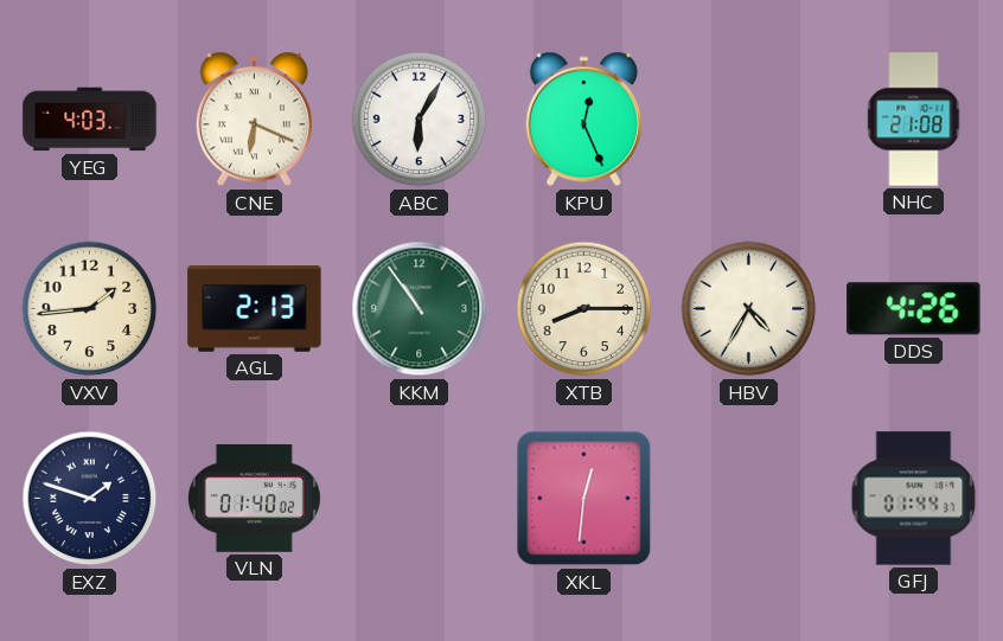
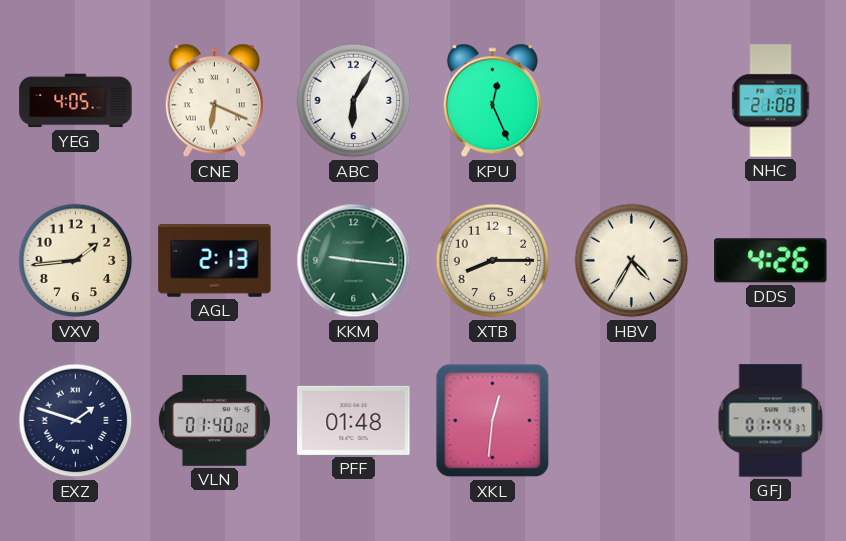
YEG: 4:03 -> 4:05
KKM: 10:54 -> 9:16
PFF: none -> 01:48
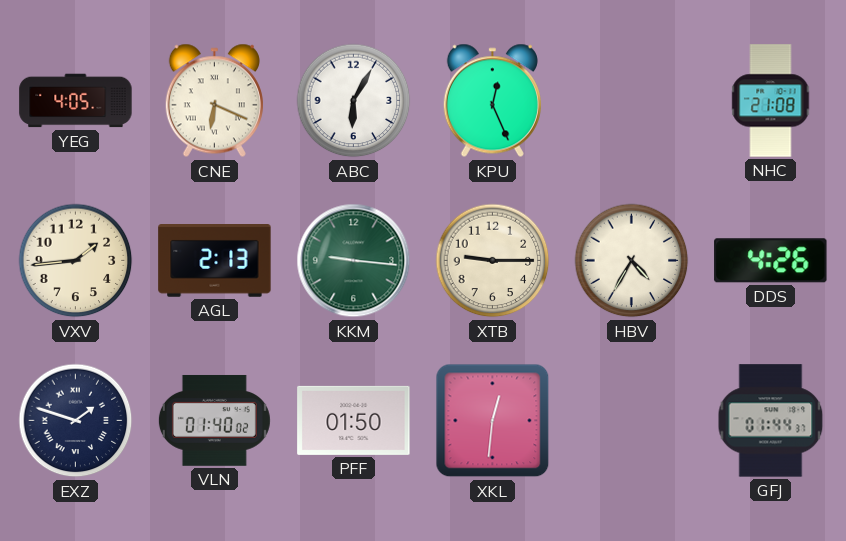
XTB: 8:15 -> 9:15
PFF: 01:48 -> 01:50
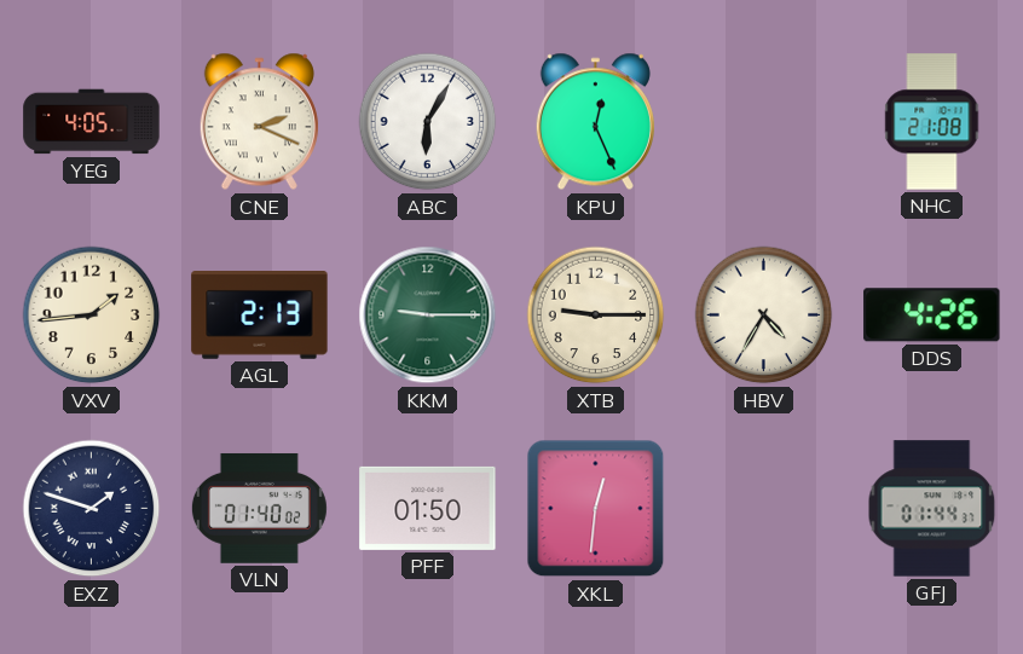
CNE: 6:19 -> 2:19
KKM: 9:16 -> 9:15
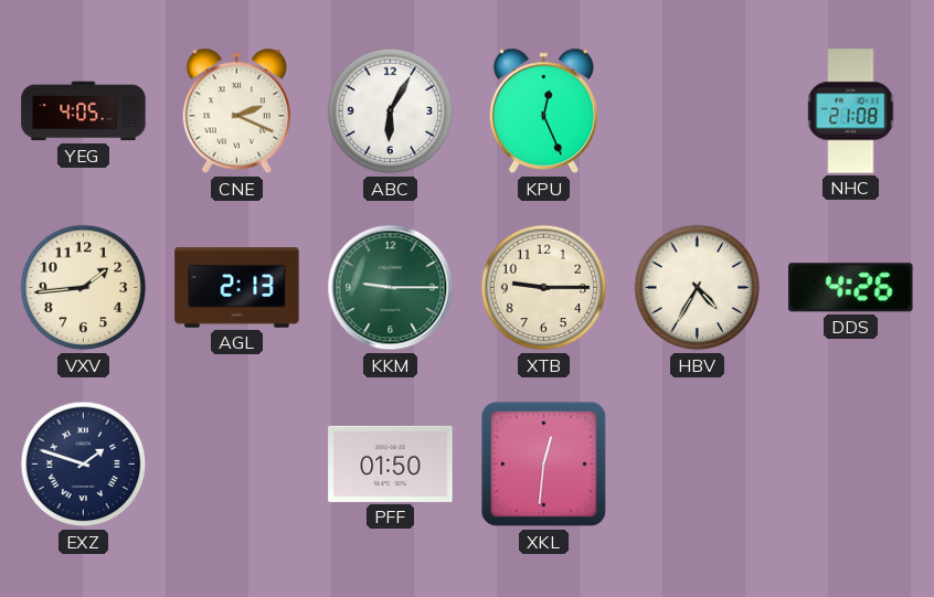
VLN: 01:40 -> none
GFJ: 01:44 -> none
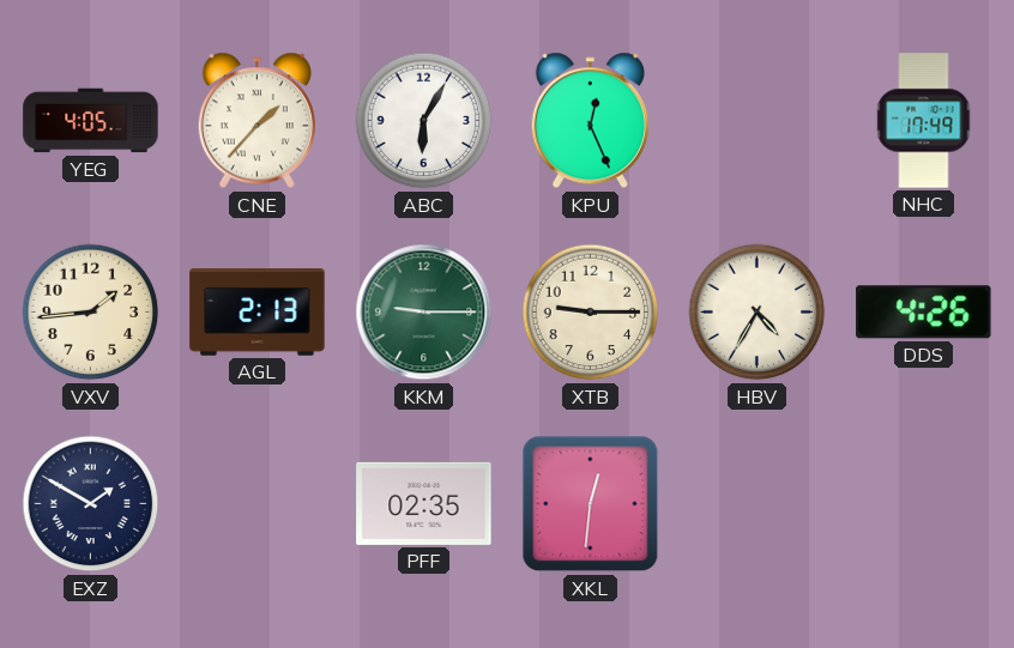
CNE: 2:19 -> 1:37
NHC: 21:08 -> 17:49
EXZ: 1:48 -> 1:50
PFF: 01:50 -> 02:35
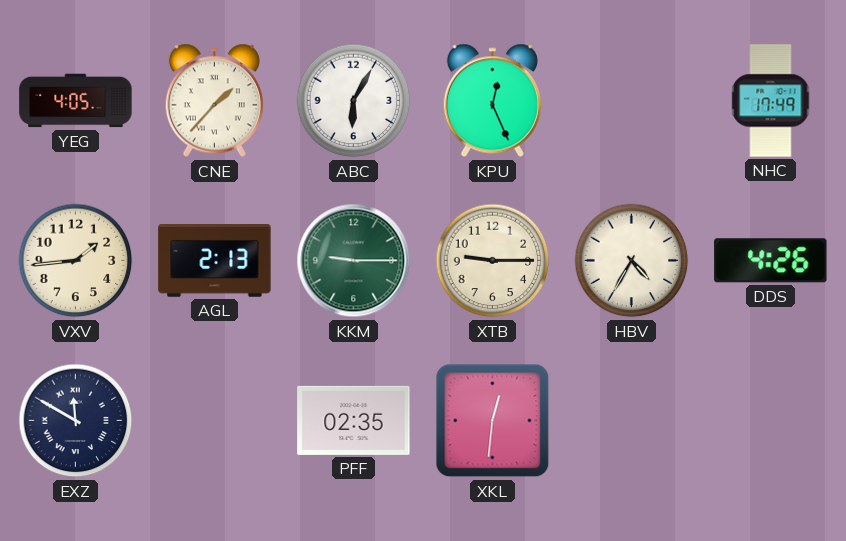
EXZ: 1:50 -> 11:50
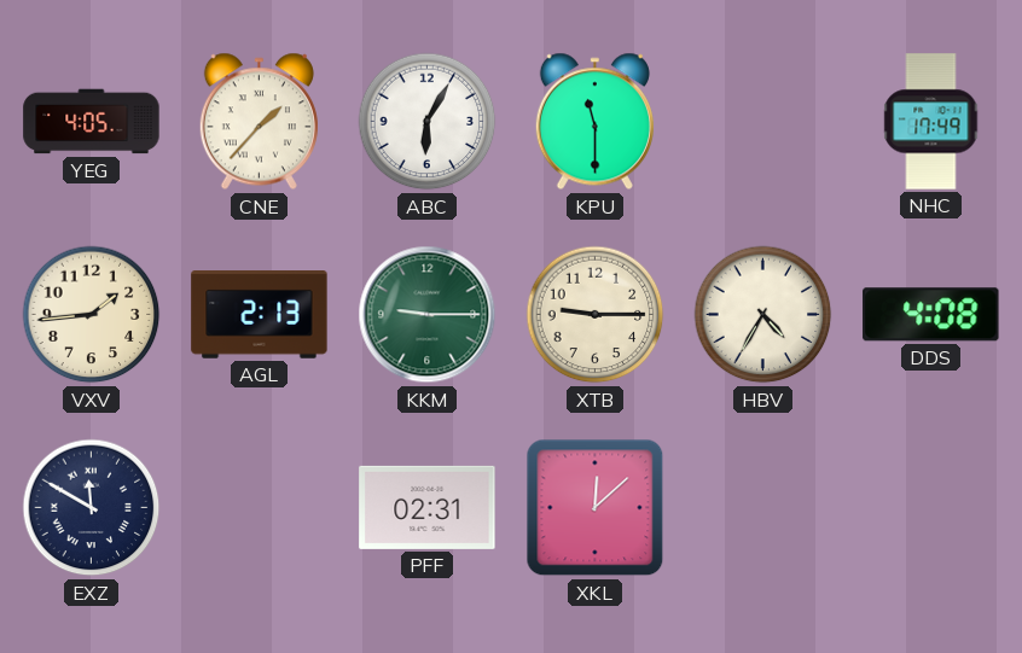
KPU: 12:26 -> 11:30
DDS: 4:26 -> 4:08
PFF: 02:35 -> 02:31
XKL: 12:31 -> 12:08
